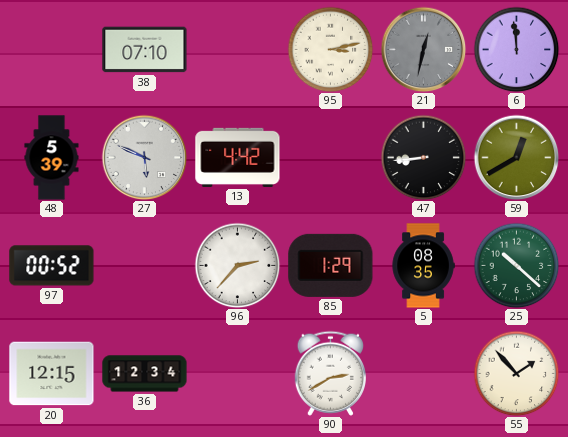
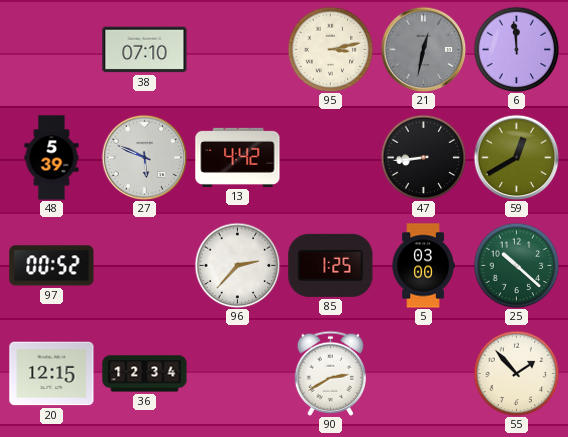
85: 1:29 -> 1:25
5: 08:35 -> 03:00
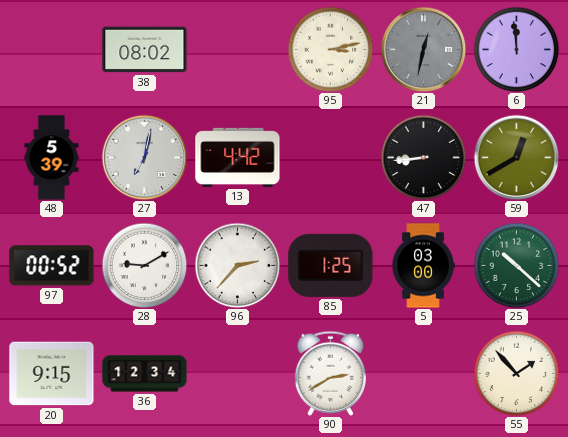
38: 07:10 -> 08:02
27: 5:49 -> 7:02
28: none -> 9:10
20: 12:15 -> 9:15
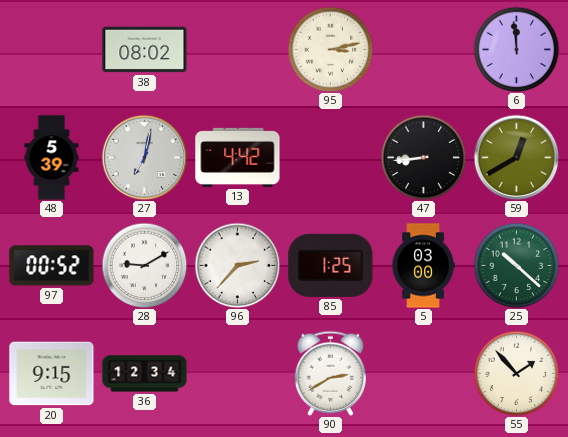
21: 12:32 -> none
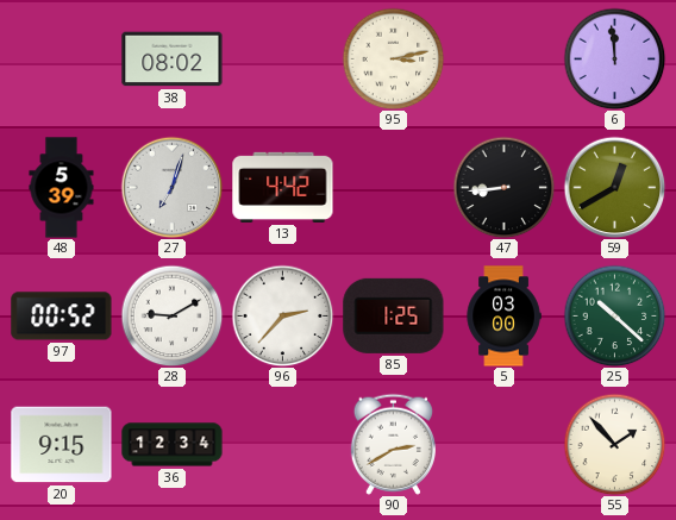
27: 7:02 -> 7:03
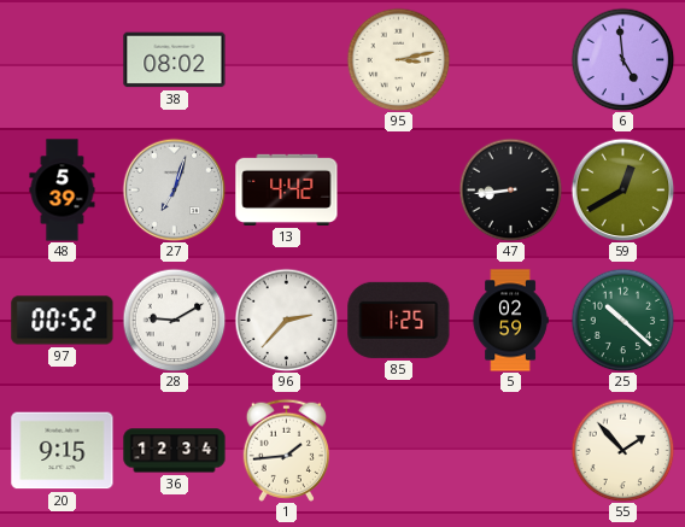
6: 11:59 -> 4:59
5: 03:00 -> 02:59
1: none -> 1:44
90: 2:40 -> none
